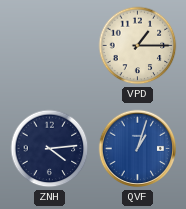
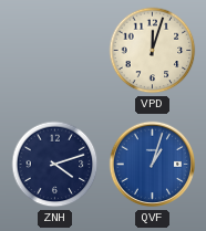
VPD: 1:15 -> 12:03
ZNH: 4:14 -> 4:12
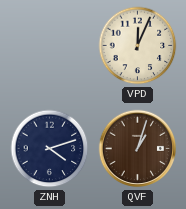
VPD: 12:03 -> 12:04
QVF dial: blue -> brown
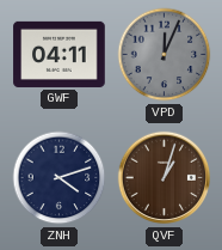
GWF: none -> 04:11
VPD dial: cream -> grey
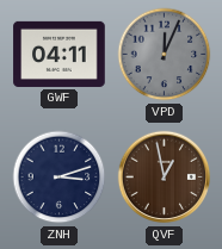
ZNH: 4:12 -> 3:12
QVF: 1:03 -> 12:58
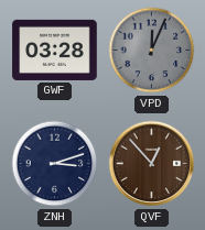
GWF: 04:11 -> 03:28
QVF: 12:58 -> 12:53
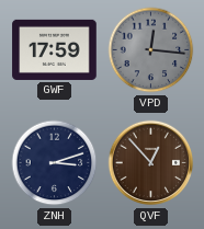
GWF: 03:28 -> 17:59
VPD: 12:04 -> 12:16
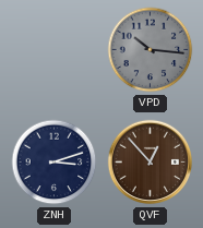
GWF: 17:59 -> none
VPD: 12:16 -> 10:16
